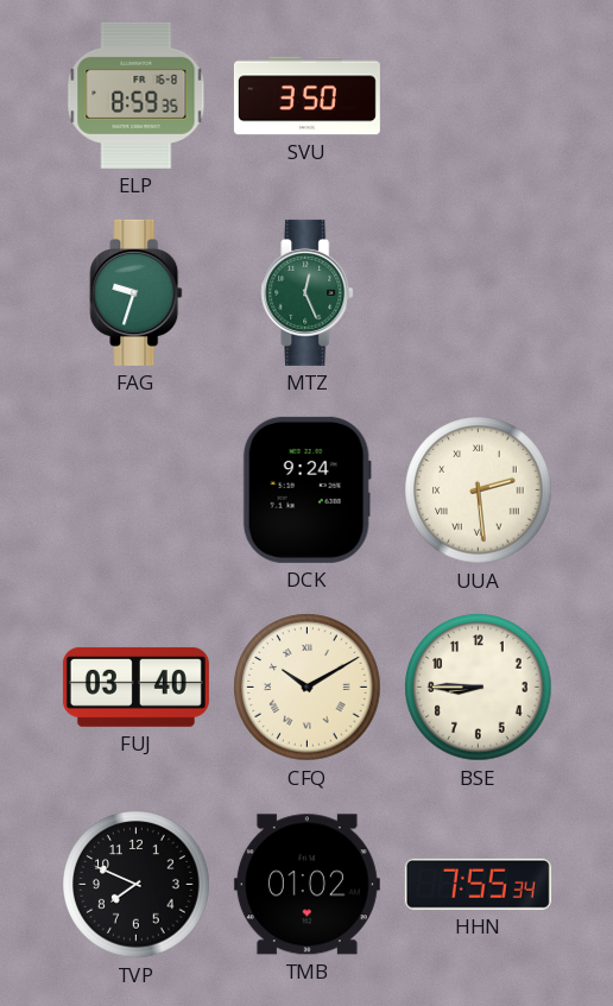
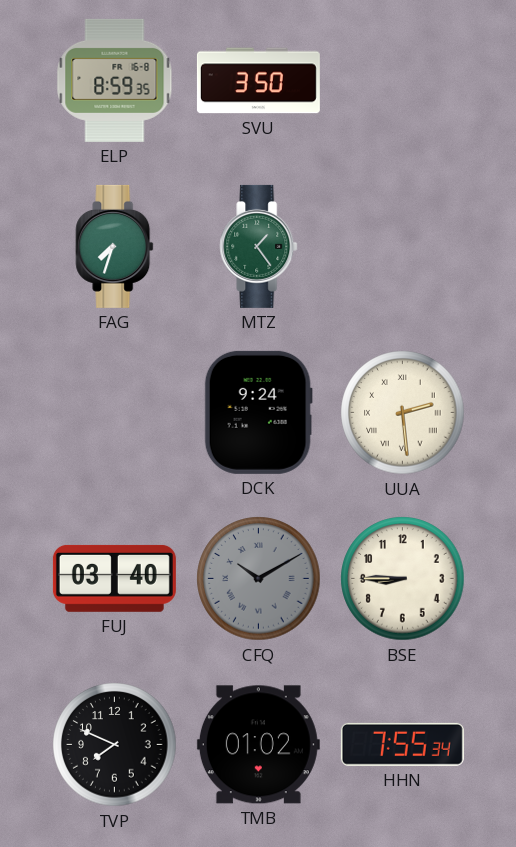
FAG: 9:33 -> 7:33
MTZ: 12:26 -> 1:24
CFQ dial: cream -> grey
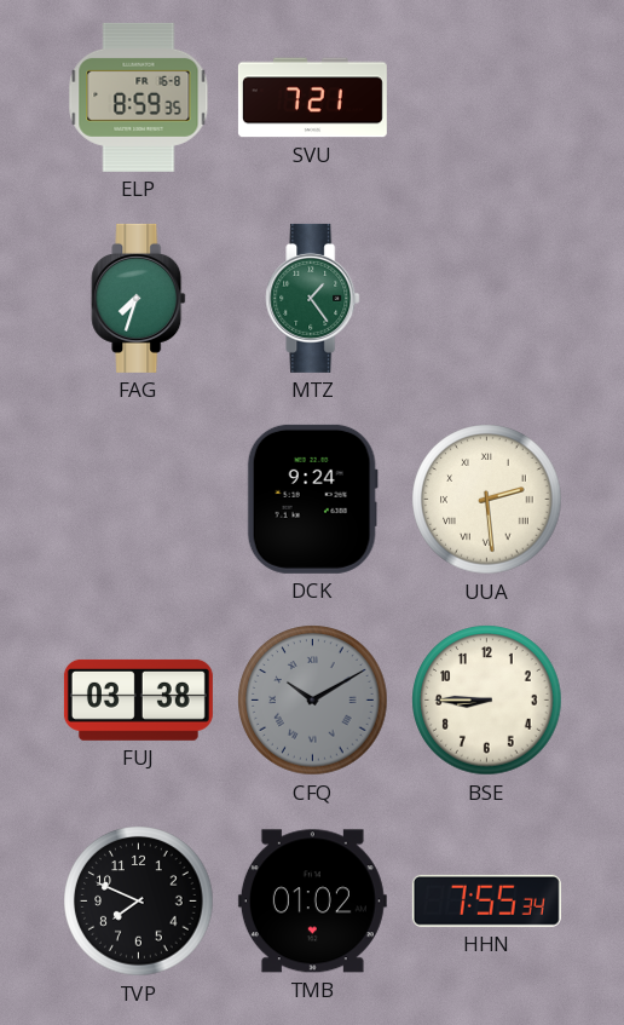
SVU: 3:50 -> 7:21
FUJ: 03:40 -> 03:38
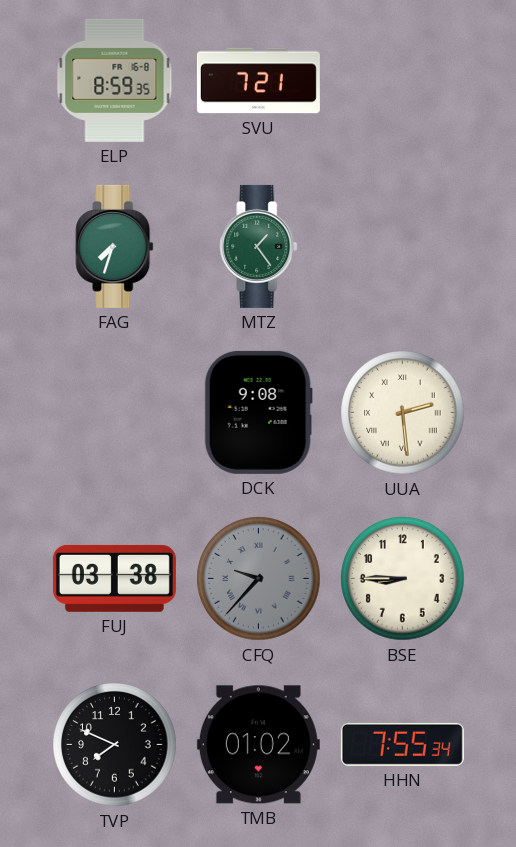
DCK: 9:24 -> 9:08
CFQ: 10:10 -> 9:37
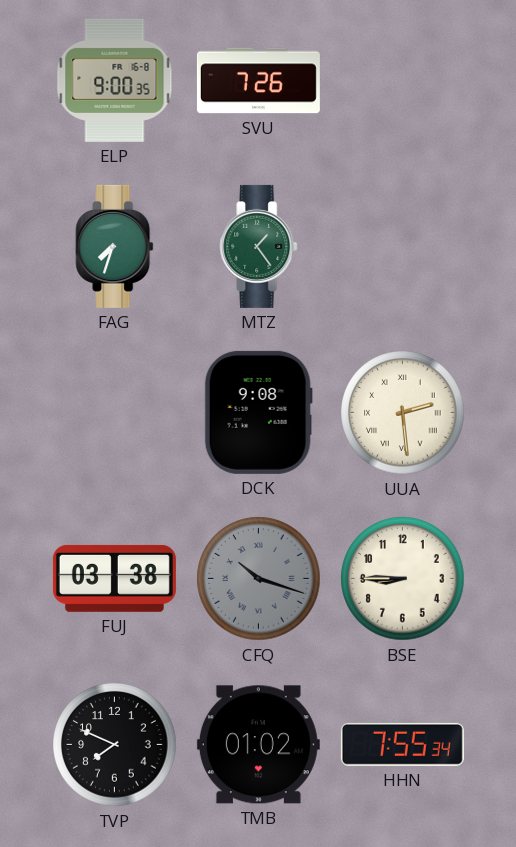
ELP: 8:59 -> 9:00
SVU: 7:21 -> 7:26
CFQ: 9:37 -> 10:18
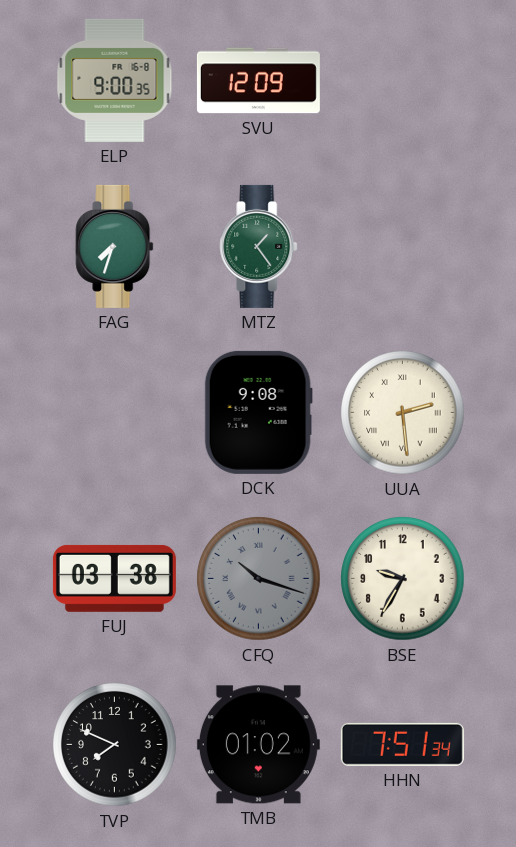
SVU: 7:26 -> 12:09
BSE: 8:45 -> 9:35
HHN: 7:55 -> 7:51
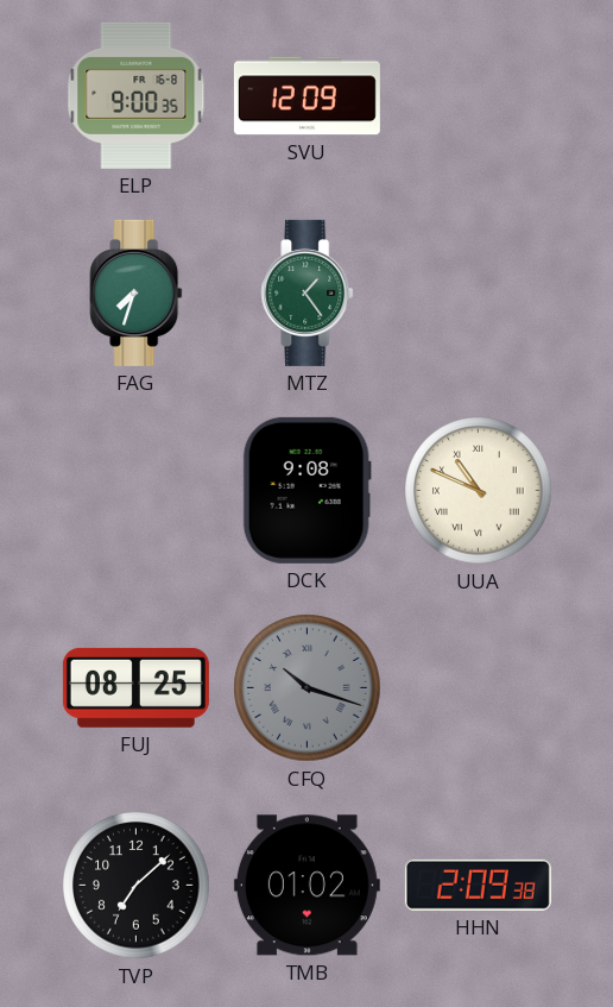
UUA: 2:29 -> 10:49
FUJ: 03:38 -> 08:25
BSE: 9:35 -> none
TVP: 7:49 -> 7:08
HHN: 7:51 -> 2:09
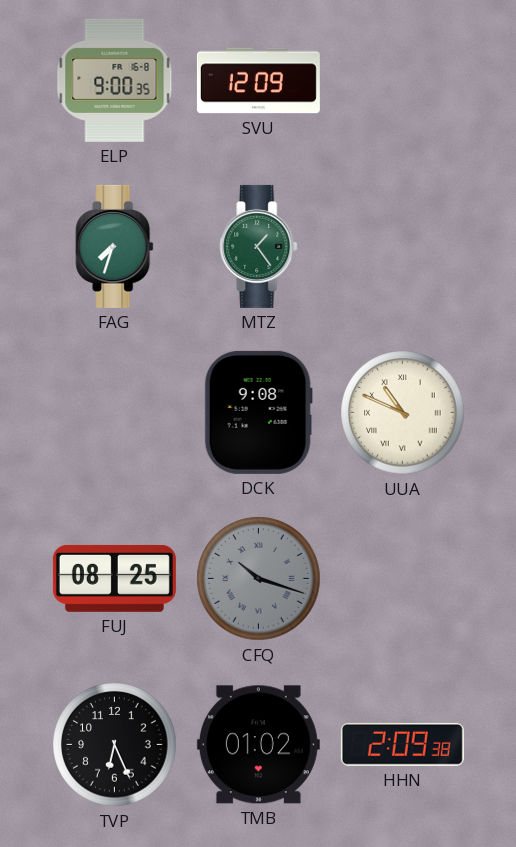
TVP: 7:08 -> 6:26
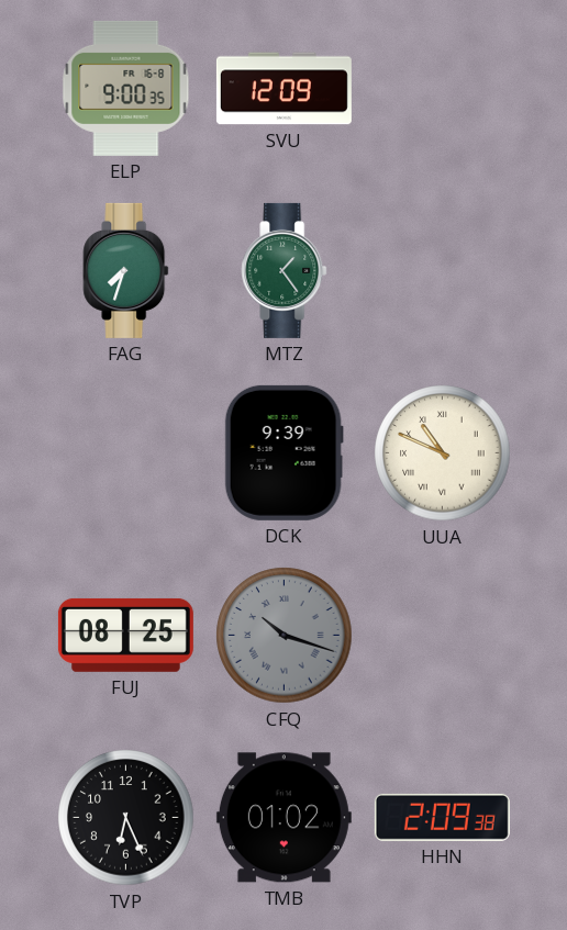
DCK: 9:08 -> 9:39
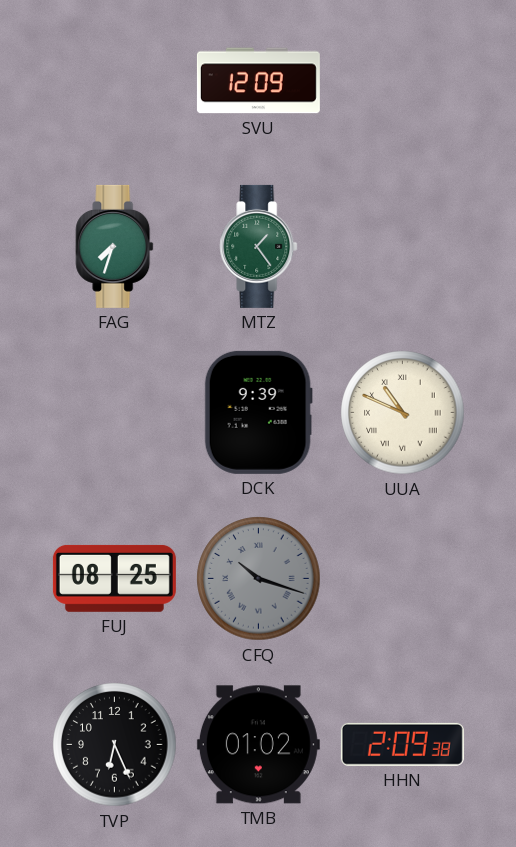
ELP: 9:00 -> none
